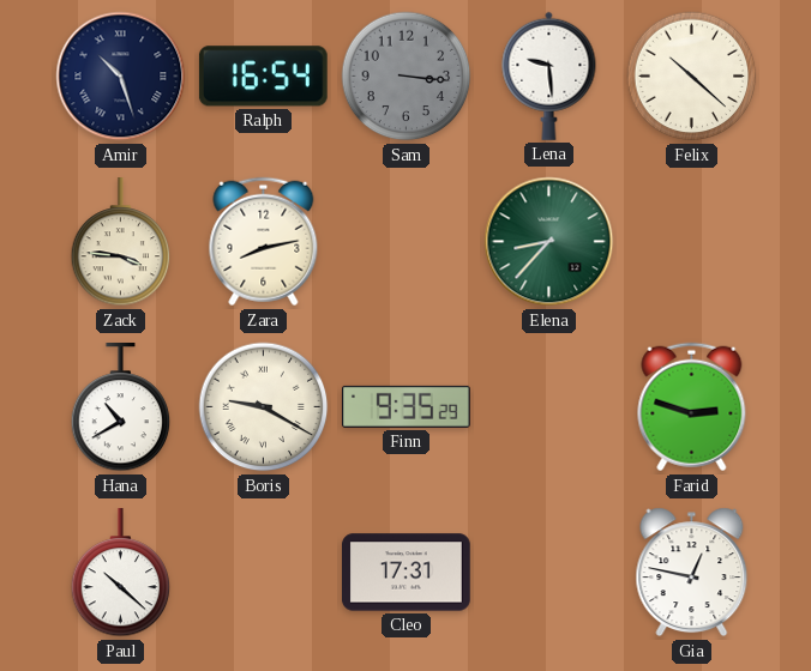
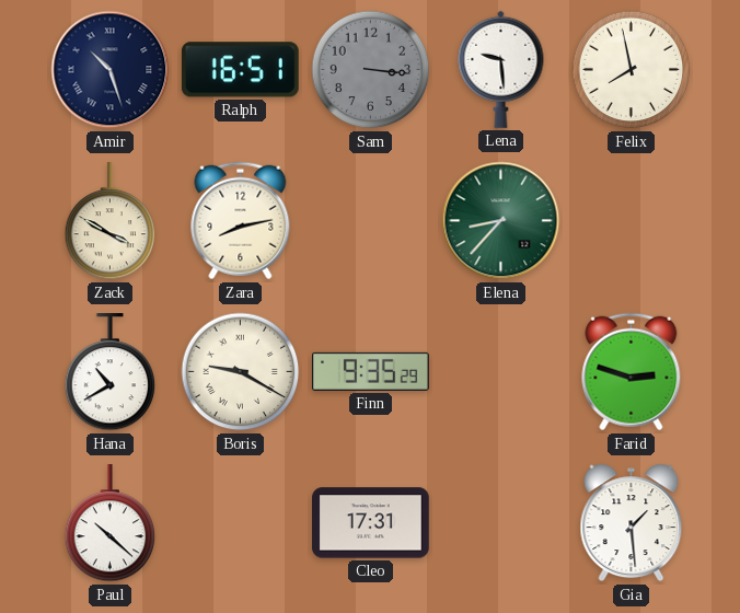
Ralph: 16:54 -> 16:51
Felix: 10:22 -> 7:58
Zack: 3:46 -> 3:50
Gia: 12:47 -> 1:29
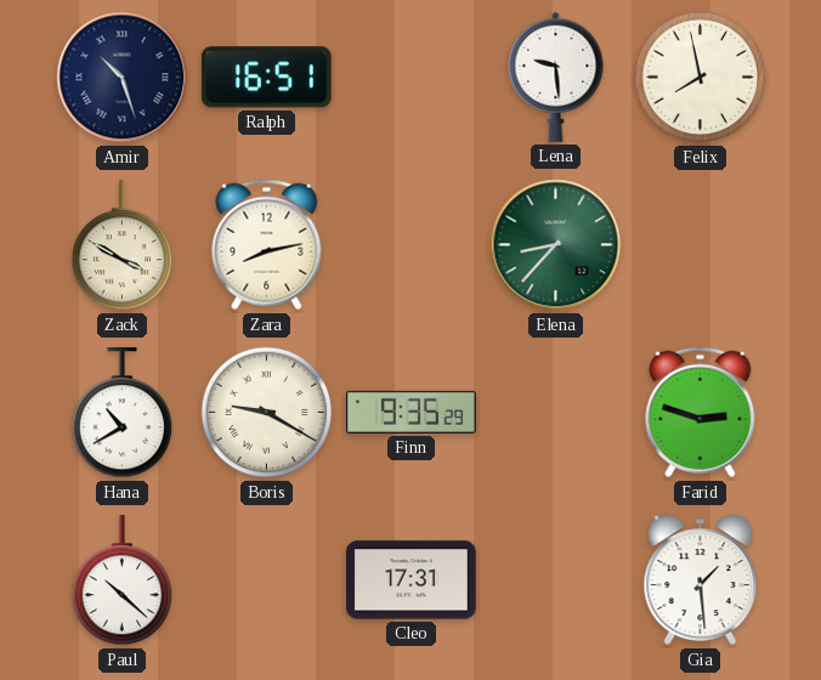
Sam: 3:16 -> none
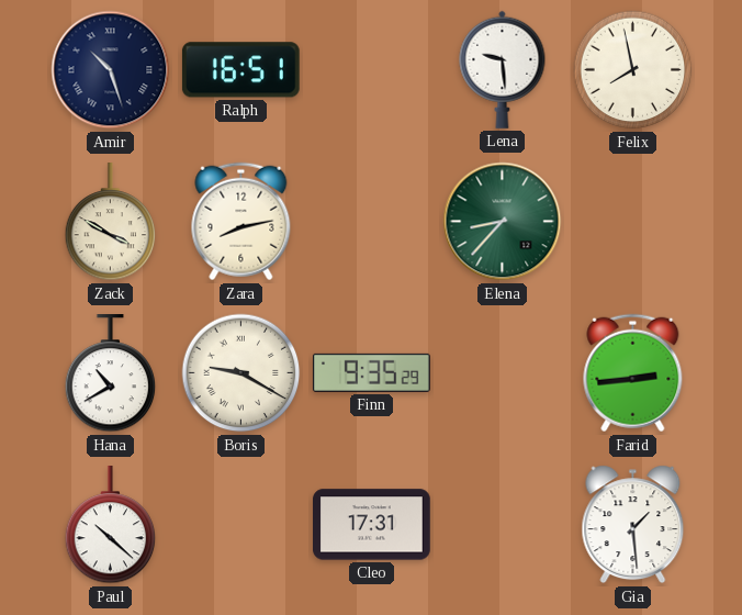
Farid: 2:48 -> 2:44
